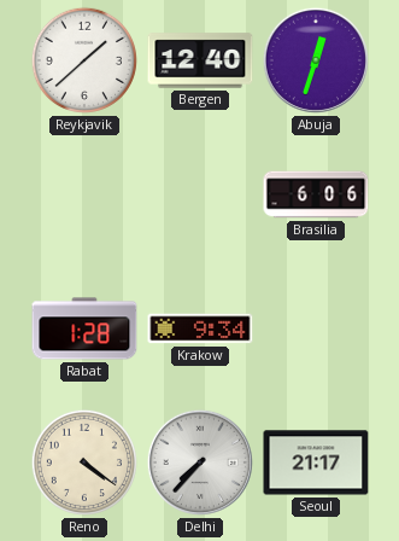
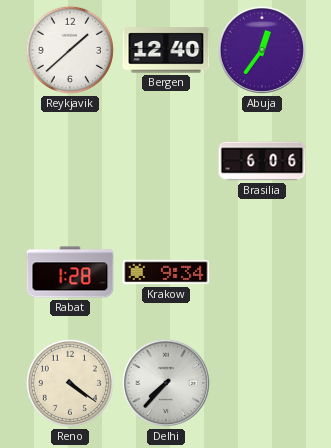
Abuja: 12:33 -> 12:36
Seoul: 21:17 -> none
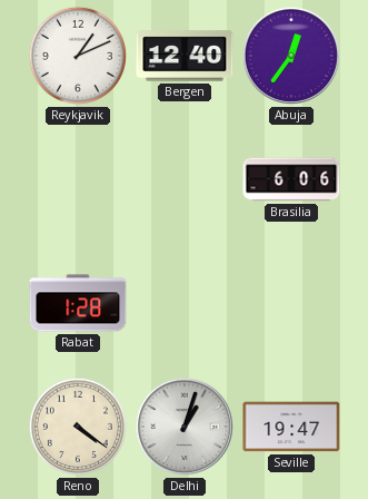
Reykjavik: 1:38 -> 1:11
Krakow: 9:34 -> none
Delhi: 7:37 -> 1:03
Seville: none -> 19:47
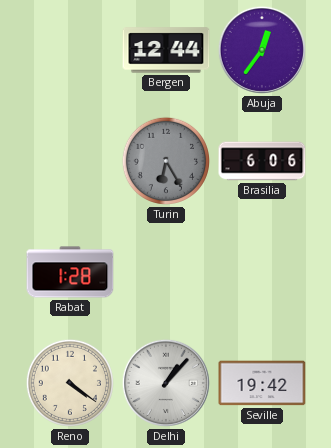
Reykjavik: 1:11 -> none
Bergen: 12:40 -> 12:44
Turin: none -> 6:25
Delhi: 1:03 -> 1:07
Seville: 19:47 -> 19:42
